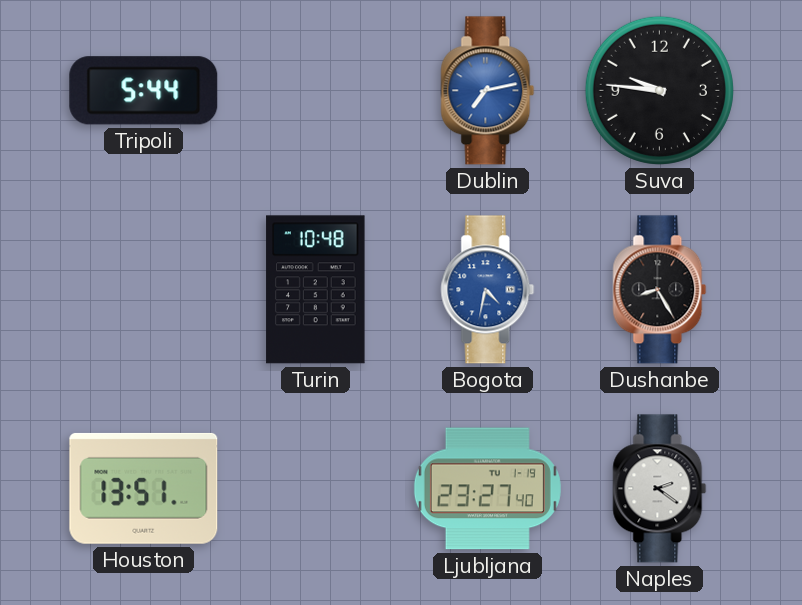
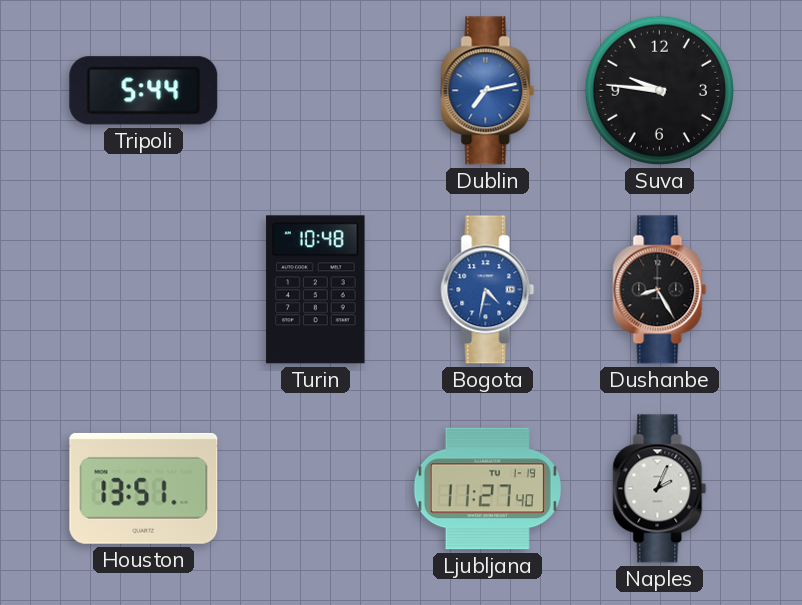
Ljubljana: 23:27 -> 11:27
Naples: 2:21 -> 2:04
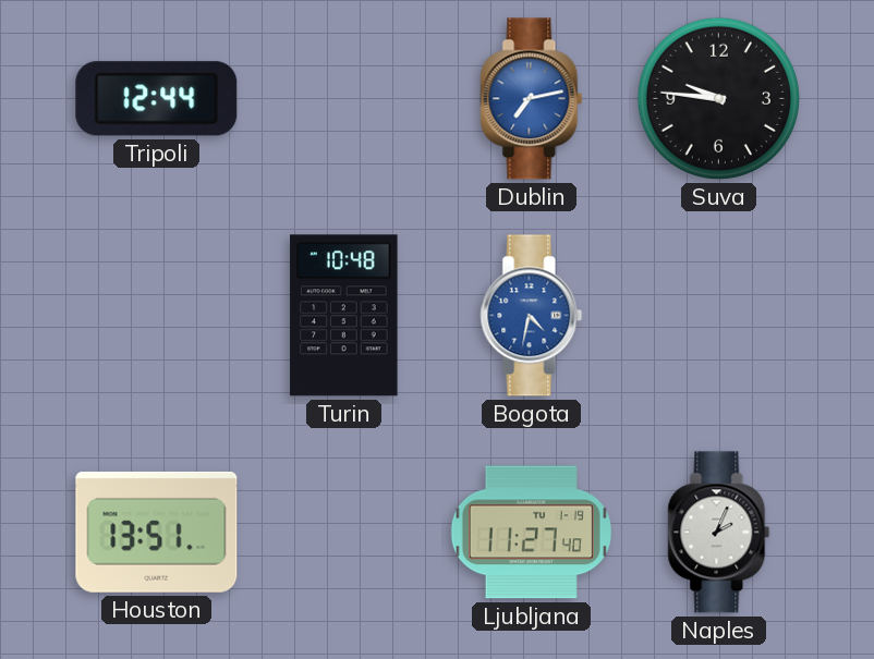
Tripoli: 5:44 -> 12:44
Dushanbe: 8:25 -> none
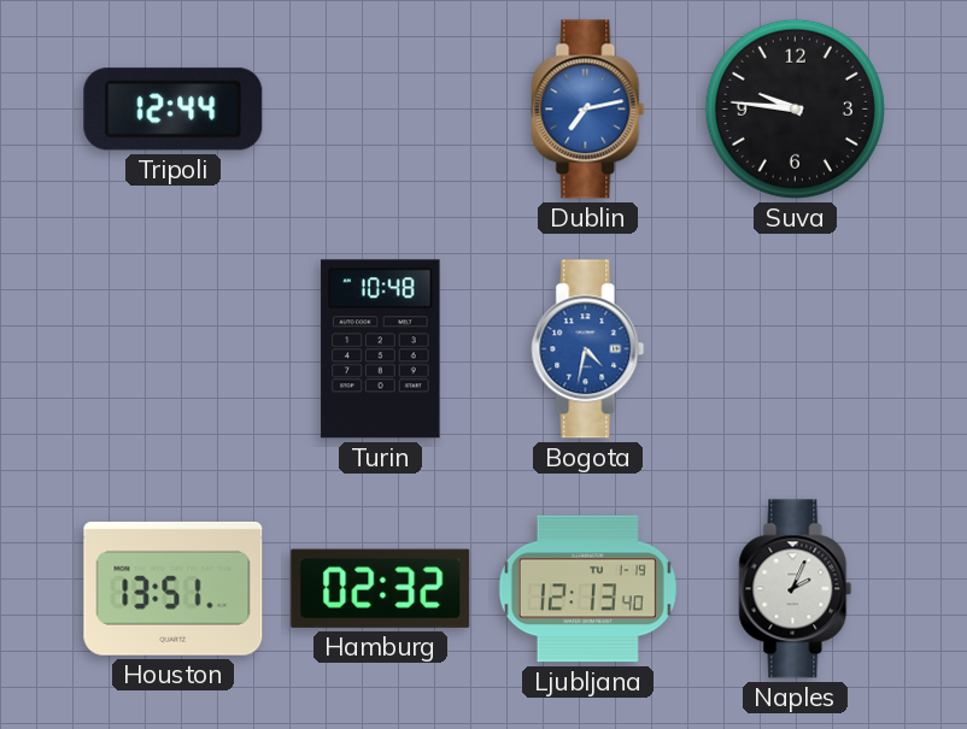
Hamburg: none -> 02:32
Ljubljana: 11:27 -> 12:13
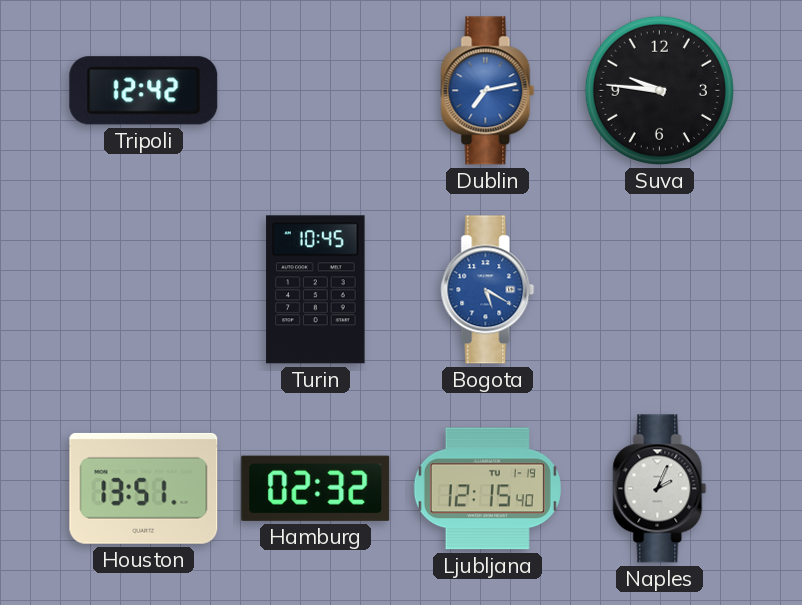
Tripoli: 12:44 -> 12:42
Turin: 10:48 -> 10:45
Bogota: 4:32 -> 5:20
Ljubljana: 12:13 -> 12:15
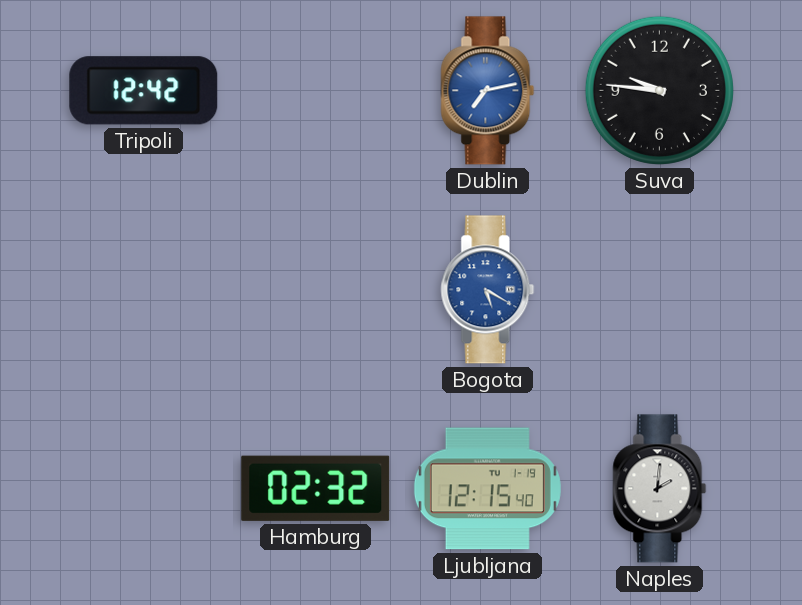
Turin: 10:45 -> none
Houston: 13:51 -> none
Naples: 2:04 -> 2:01
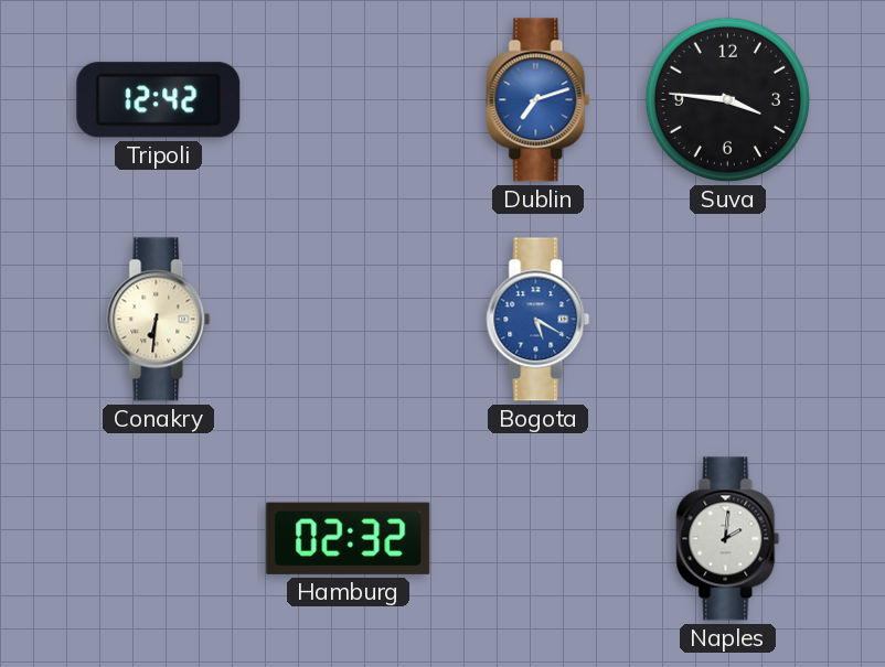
Dublin: 7:13 -> 7:12
Suva: 9:46 -> 3:46
Conakry: none -> 6:31
Ljubljana: 12:15 -> none
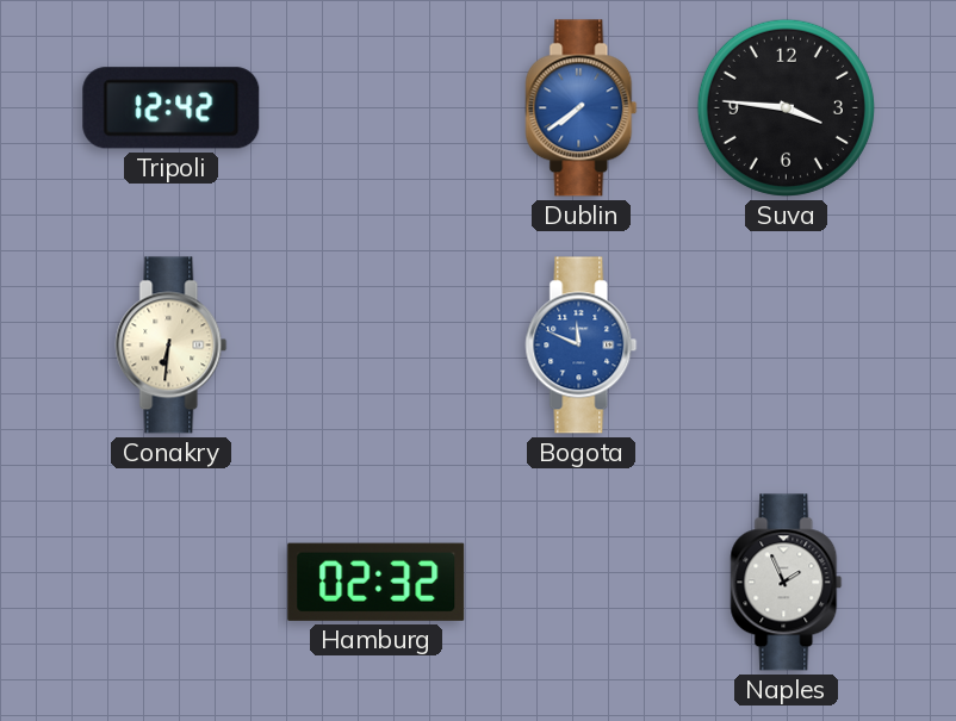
Dublin: 7:12 -> 7:39
Bogota: 5:20 -> 11:49
Naples: 2:01 -> 1:56
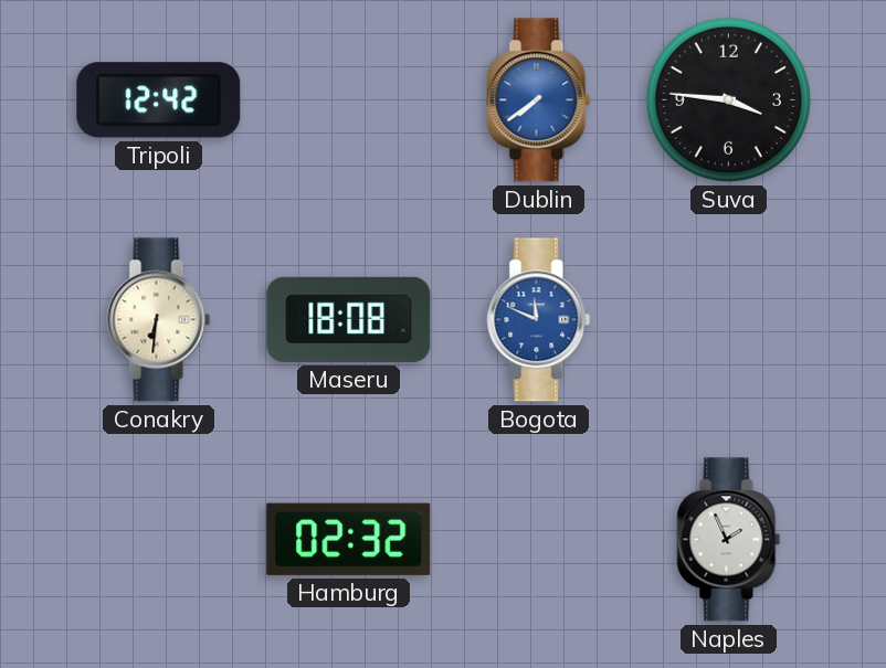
Maseru: none -> 18:08
